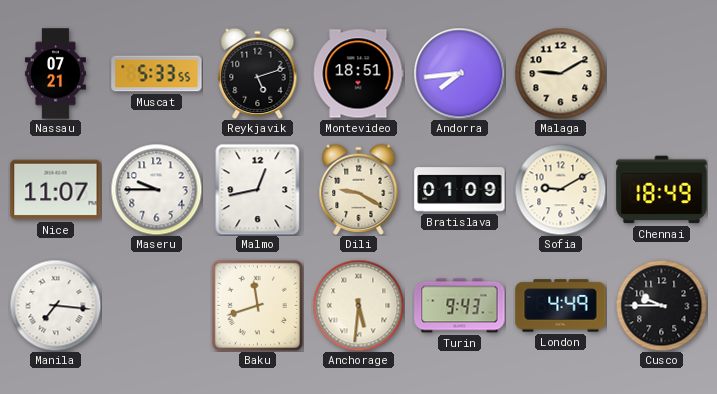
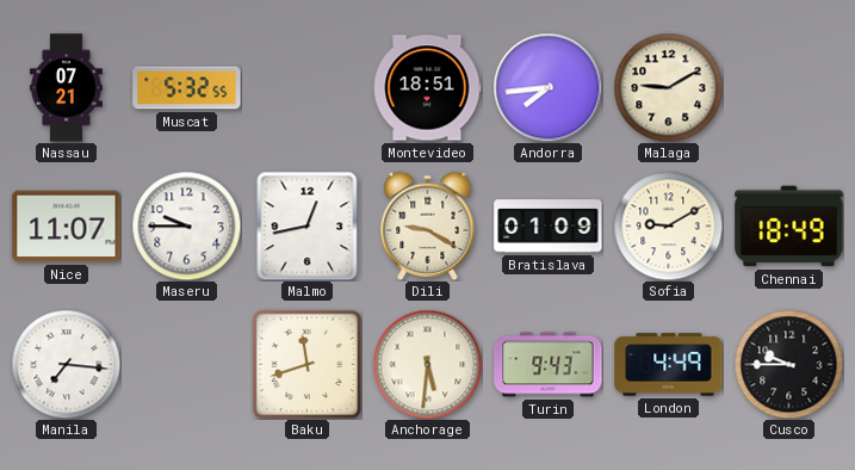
Muscat: 5:33 -> 5:32
Reykjavik: 5:12 -> none
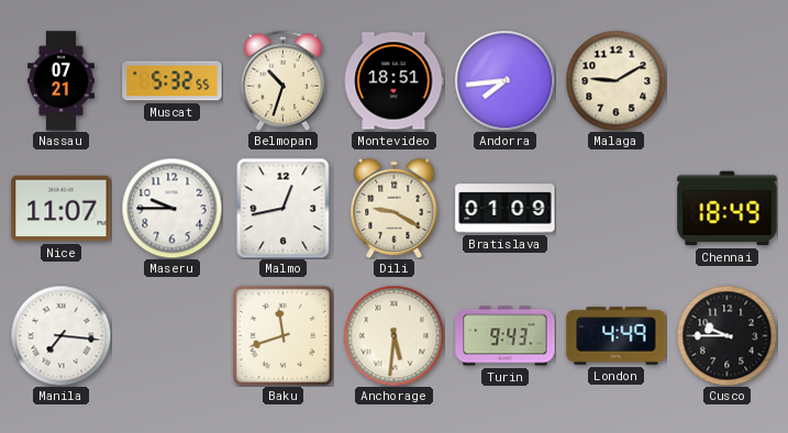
Belmopan: none -> 10:33
Sofia: 9:10 -> none
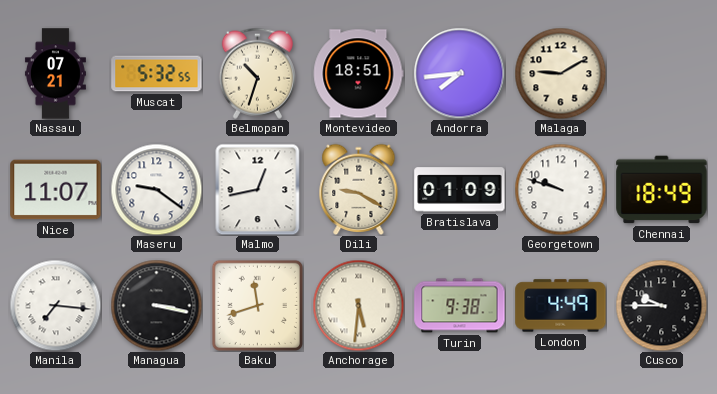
Maseru: 9:45 -> 9:21
Georgetown: none -> 9:48
Managua: none -> 3:17
Turin: 9:43 -> 9:38
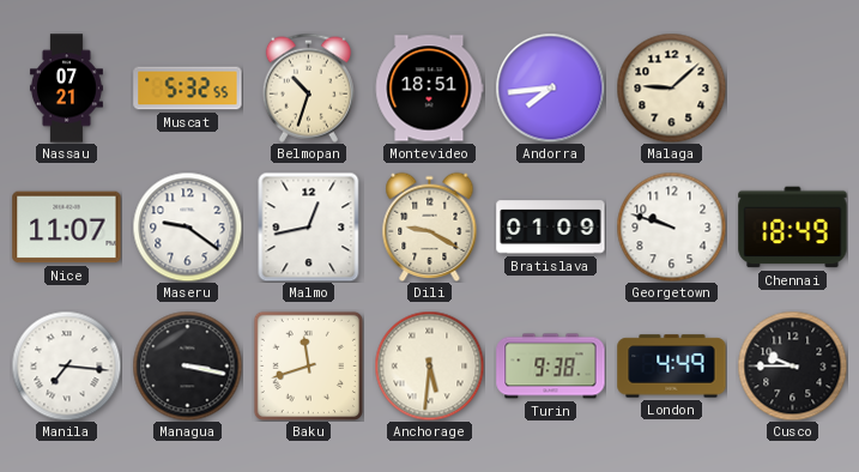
Malaga: 9:10 -> 9:08
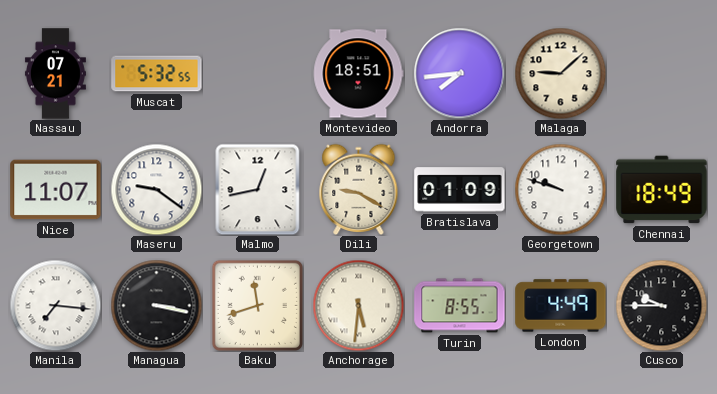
Belmopan: 10:33 -> none
Turin: 9:38 -> 8:55
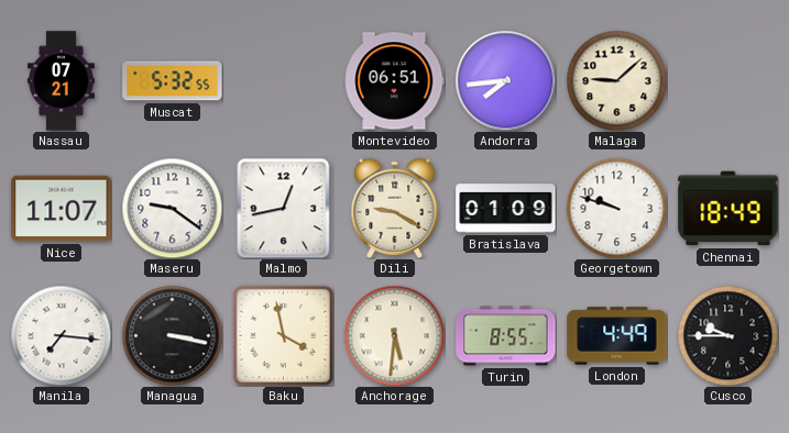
Montevideo: 18:51 -> 06:51
Baku: 11:42 -> 3:58
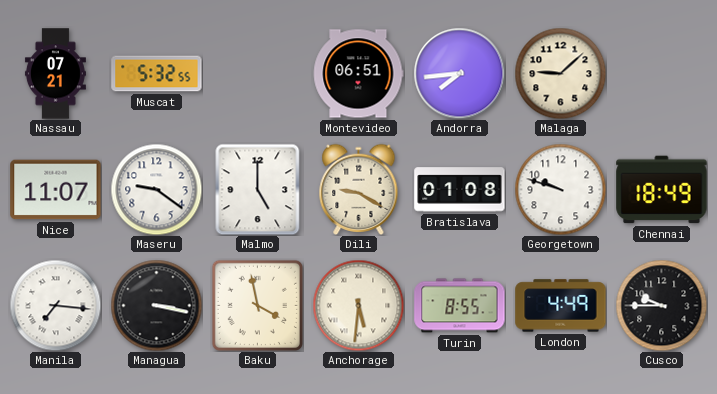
Malmo: 12:43 -> 5:00
Bratislava: 01:09 -> 01:08
